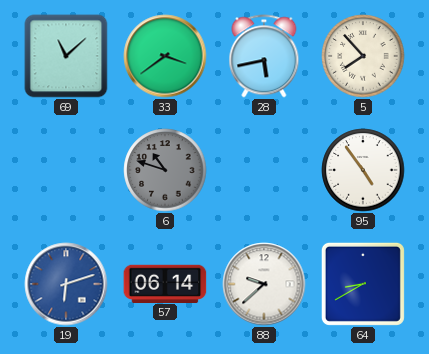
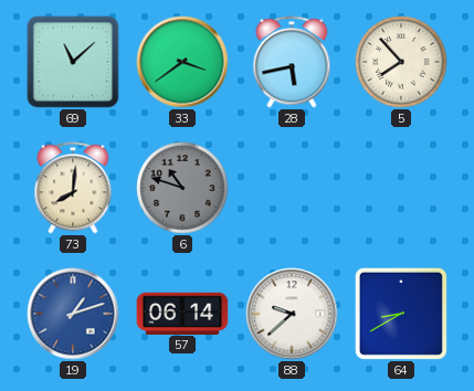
73: none -> 8:01
95: 4:54 -> none
19: 6:12 -> 1:12
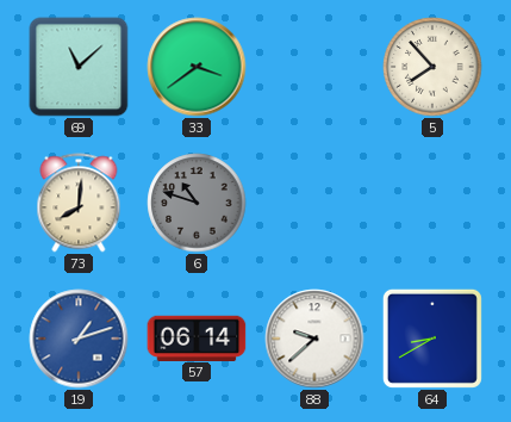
28: 5:43 -> none
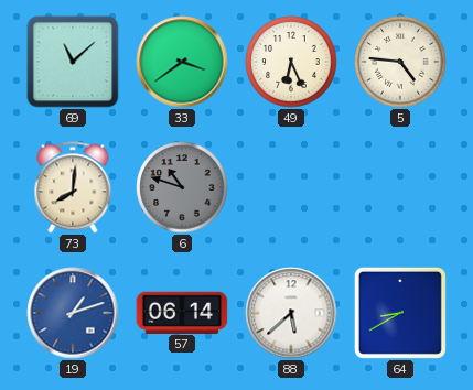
49: none -> 6:26
5: 7:53 -> 4:46
88: 9:38 -> 5:38
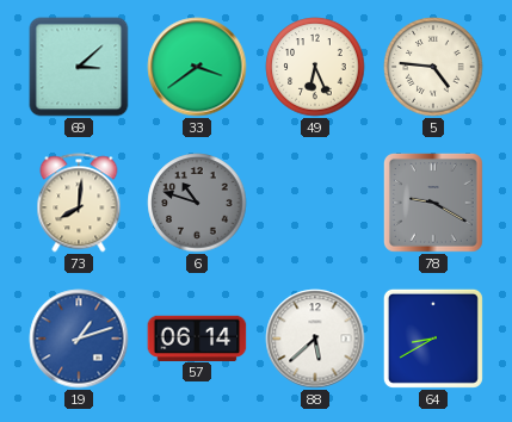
69: 11:08 -> 3:08
78: none -> 9:20
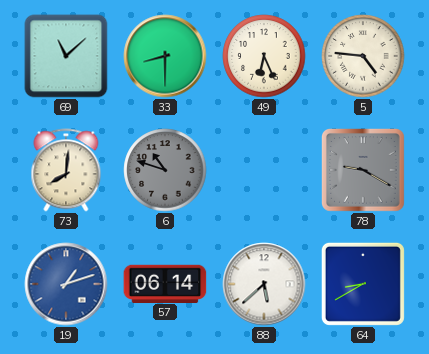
69: 3:08 -> 11:08
33: 3:39 -> 8:30
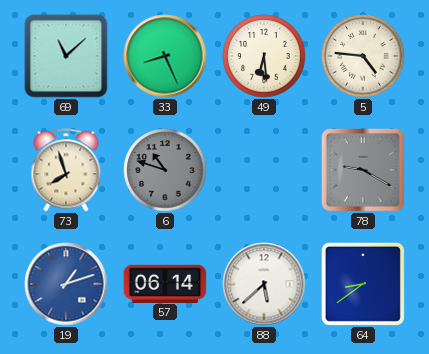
33: 8:30 -> 8:26
49: 6:26 -> 6:29
73: 8:01 -> 7:57
64: 8:40 -> 8:39
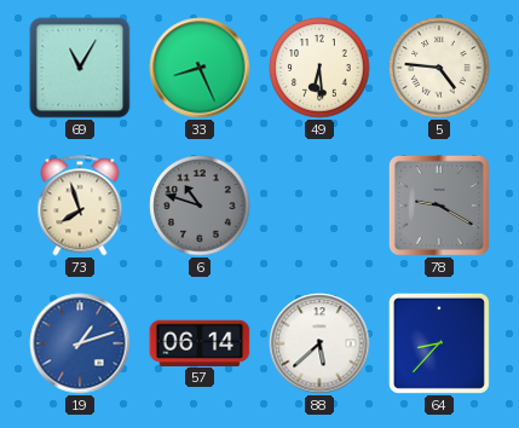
69: 11:08 -> 11:05
64: 8:39 -> 8:37
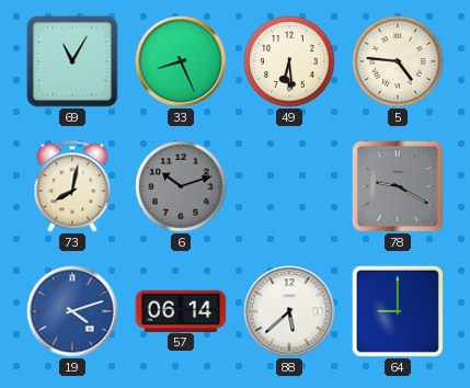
73: 7:57 -> 8:02
6: 10:48 -> 10:12
19: 1:12 -> 4:12
64: 8:37 -> 9:00
